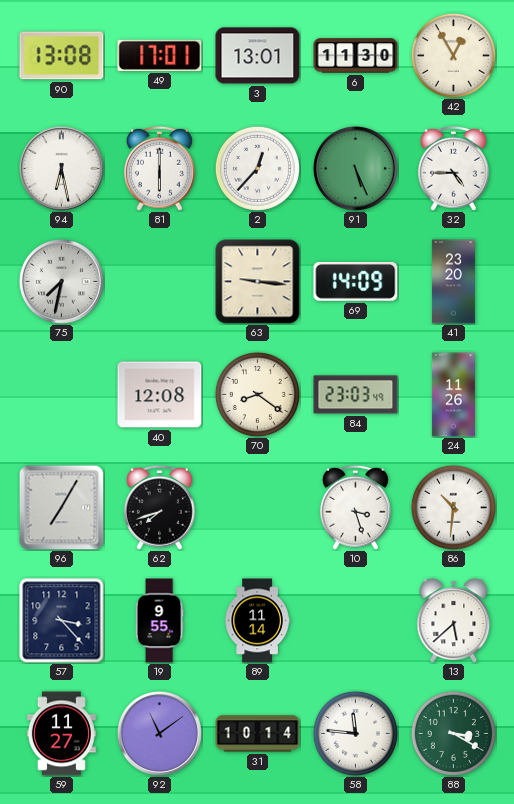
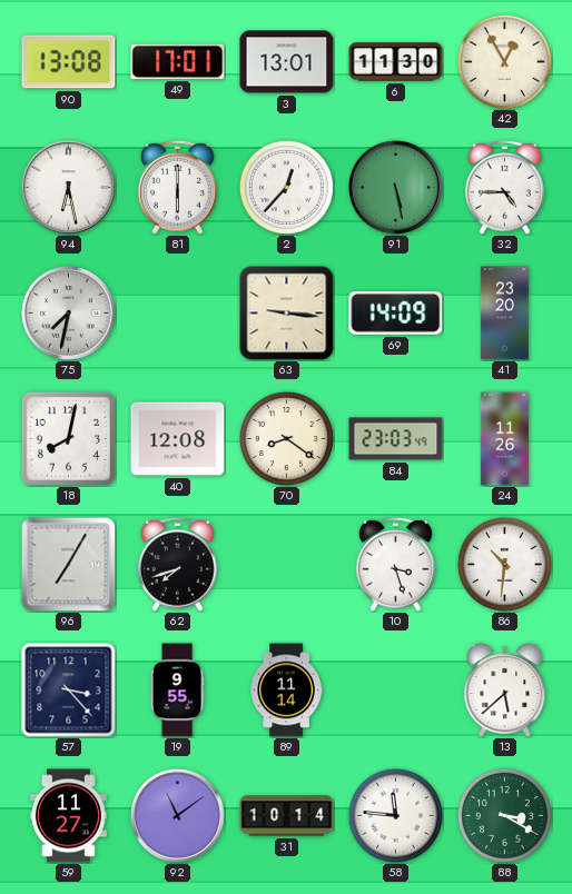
91: 5:26 -> 5:28
18: none -> 8:02
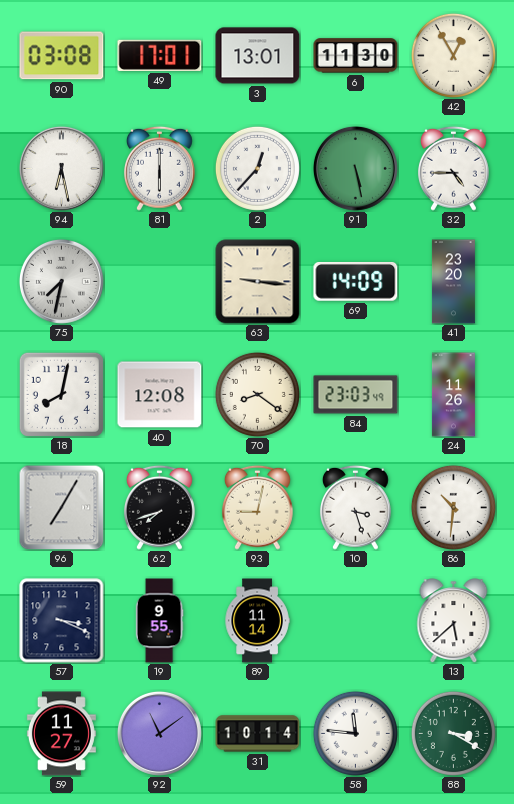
90: 13:08 -> 03:08
93: none -> 9:02
57: 3:23 -> 3:19
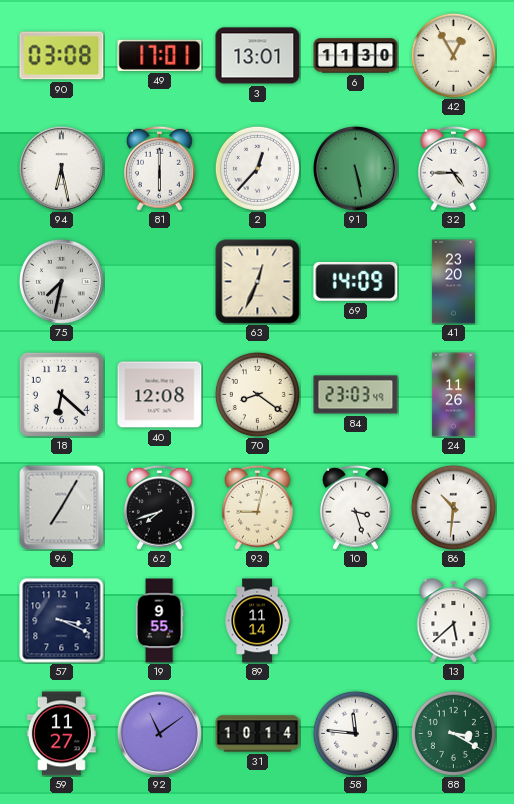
63: 9:16 -> 12:34
18: 8:02 -> 6:22
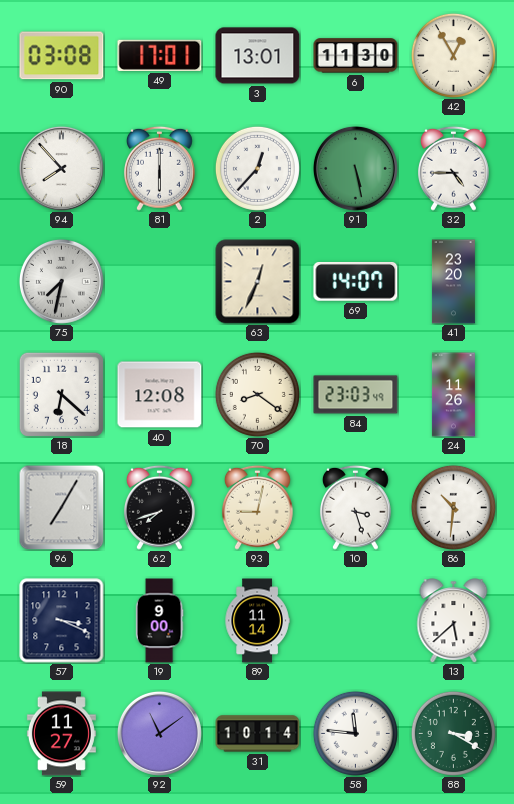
94: 6:28 -> 7:53
69: 14:09 -> 14:07
19: 9:55 -> 9:00
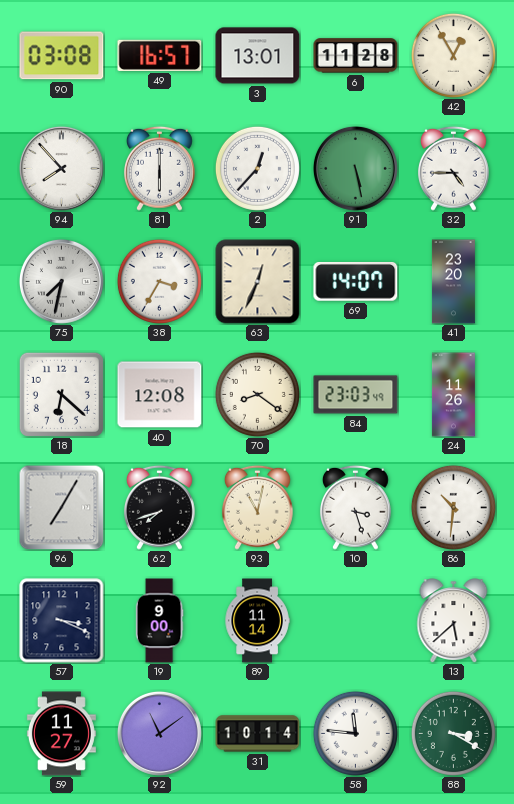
49: 17:01 -> 16:57
6: 11:30 -> 11:28
38: none -> 3:35
93: 9:02 -> 11:02
